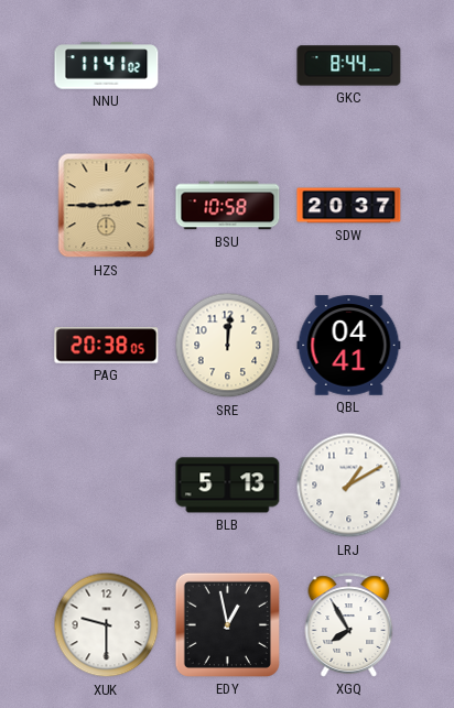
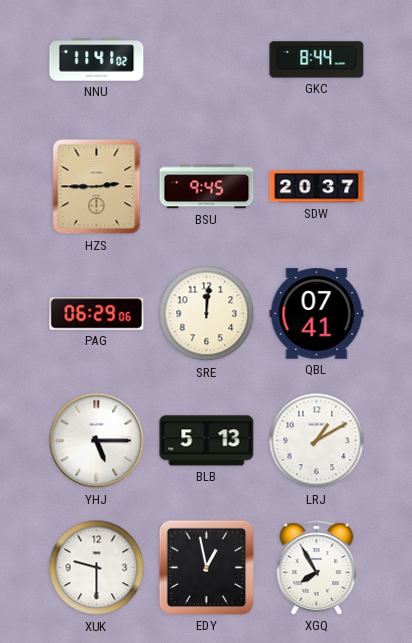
BSU: 10:58 -> 9:45
PAG: 20:38 -> 06:29
QBL: 04:41 -> 07:41
YHJ: none -> 5:15
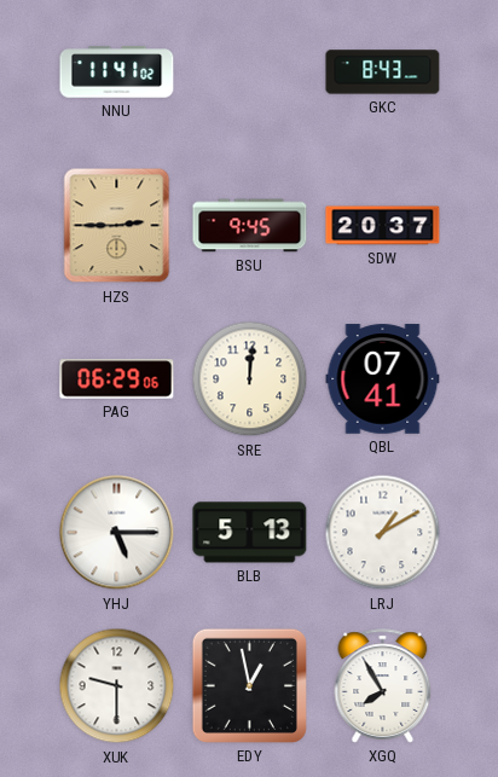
GKC: 8:44 -> 8:43
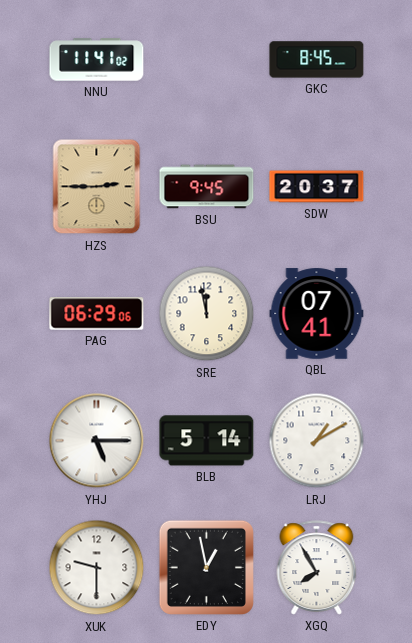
GKC: 8:43 -> 8:45
SRE: 12:01 -> 11:58
BLB: 5:13 -> 5:14
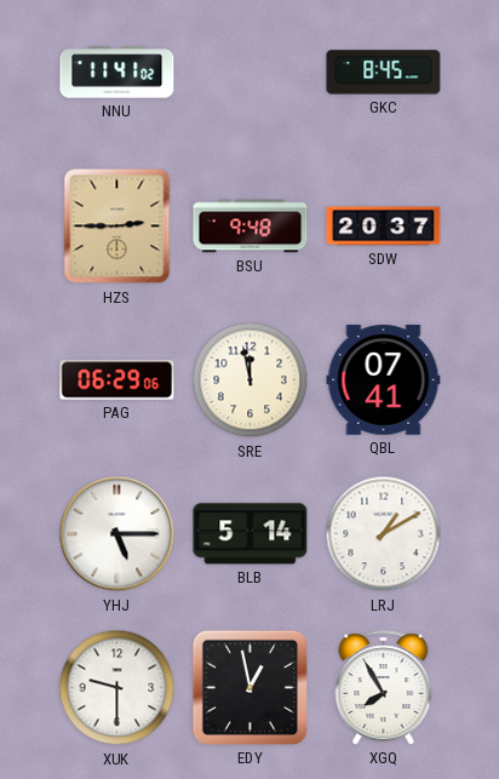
BSU: 9:45 -> 9:48
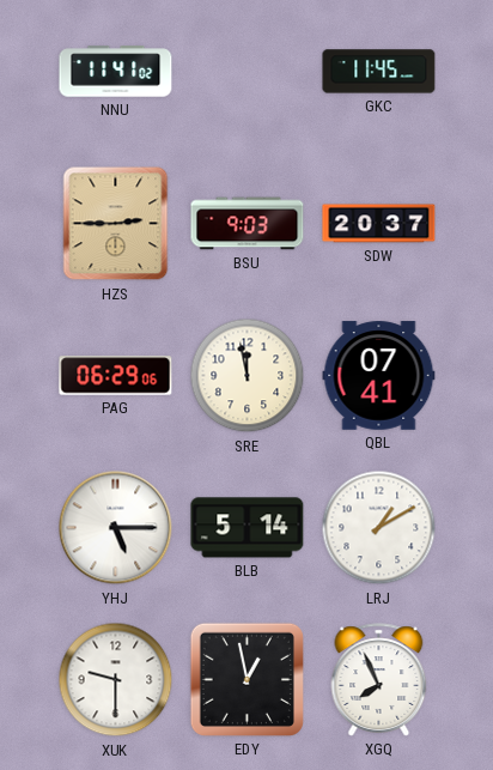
GKC: 8:45 -> 11:45
BSU: 9:48 -> 9:03
XGQ: 7:55 -> 7:56
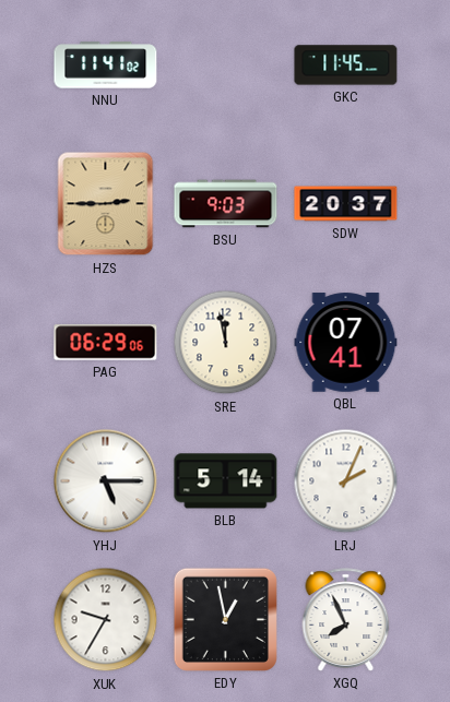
LRJ: 1:10 -> 2:04
XUK: 9:30 -> 9:35
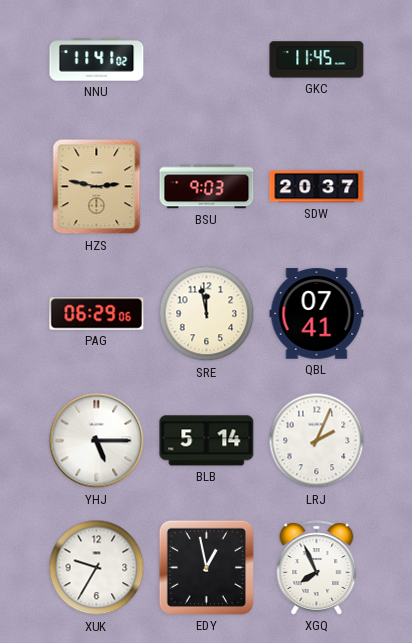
HZS: 2:45 -> 2:47
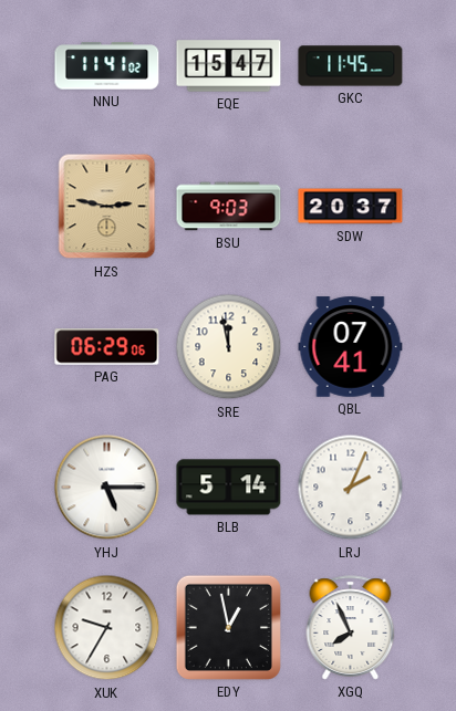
EQE: none -> 15:47
